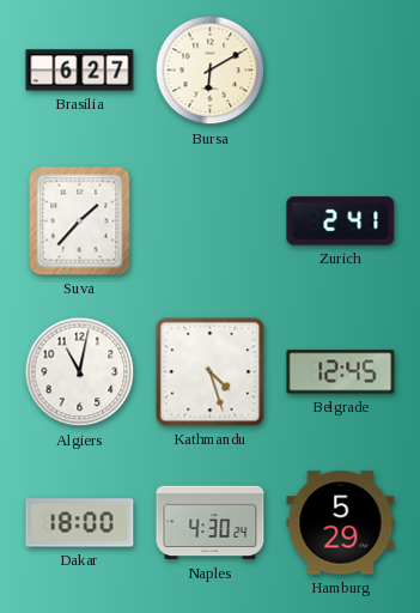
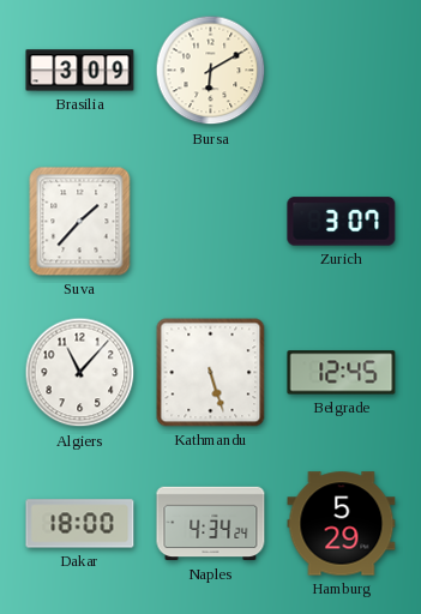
Brasilia: 6:27 -> 3:09
Zurich: 2:41 -> 3:07
Algiers: 11:02 -> 11:07
Kathmandu: 4:27 -> 5:27
Naples: 4:30 -> 4:34
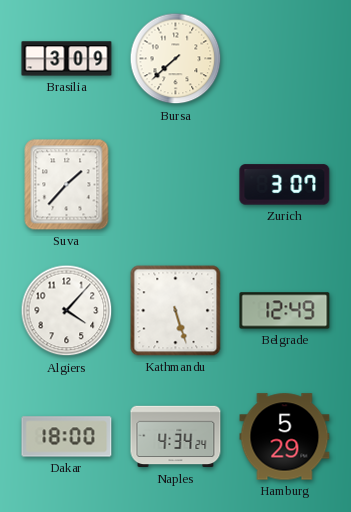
Bursa: 6:10 -> 7:38
Algiers: 11:07 -> 4:07
Belgrade: 12:45 -> 12:49
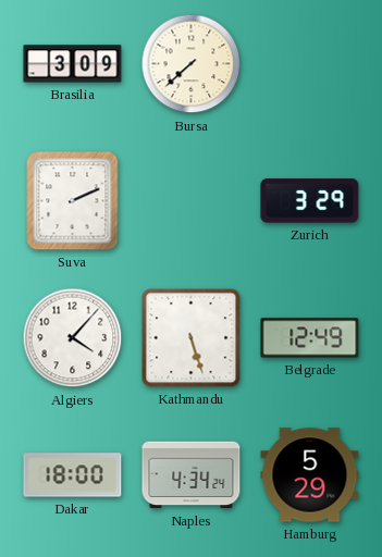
Suva: 1:37 -> 2:11
Zurich: 3:07 -> 3:29
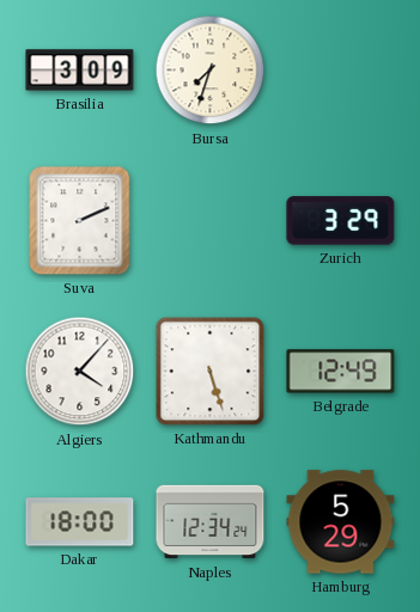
Bursa: 7:38 -> 7:33
Naples: 4:34 -> 12:34
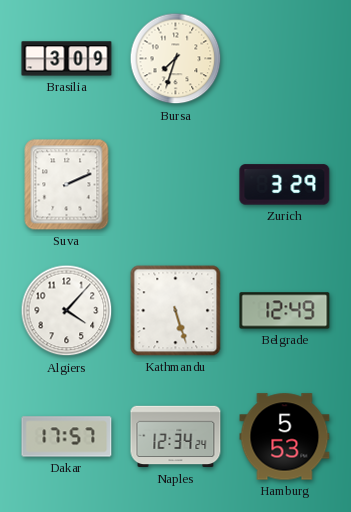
Dakar: 18:00 -> 17:57
Hamburg: 5:29 -> 5:53
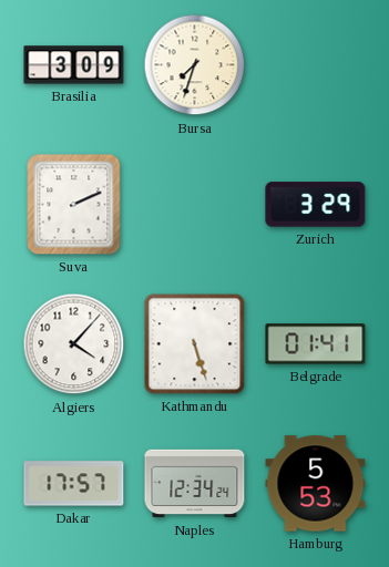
Belgrade: 12:49 -> 01:41
